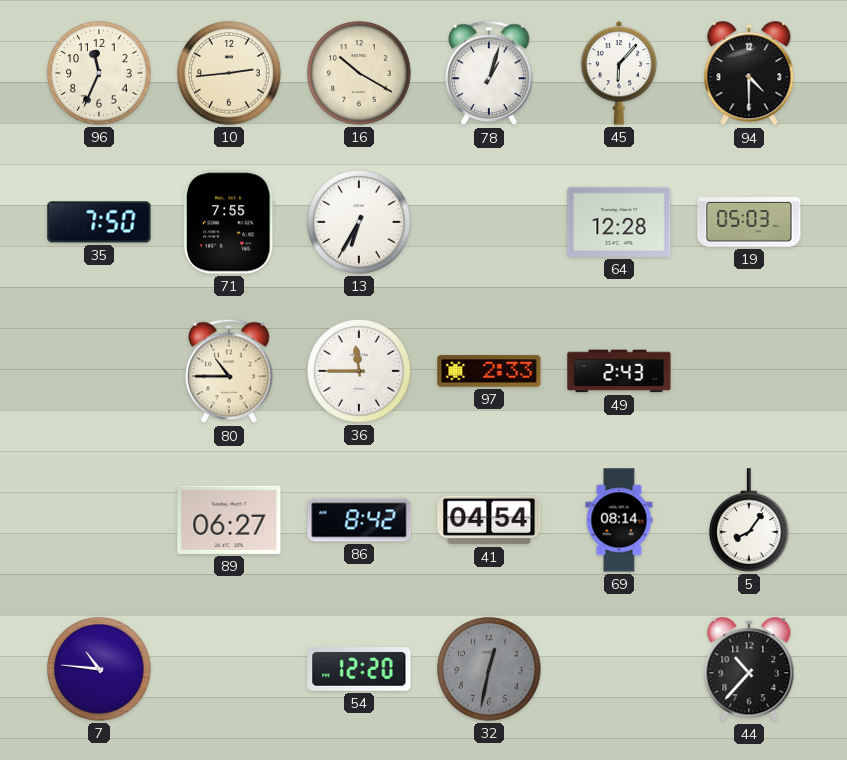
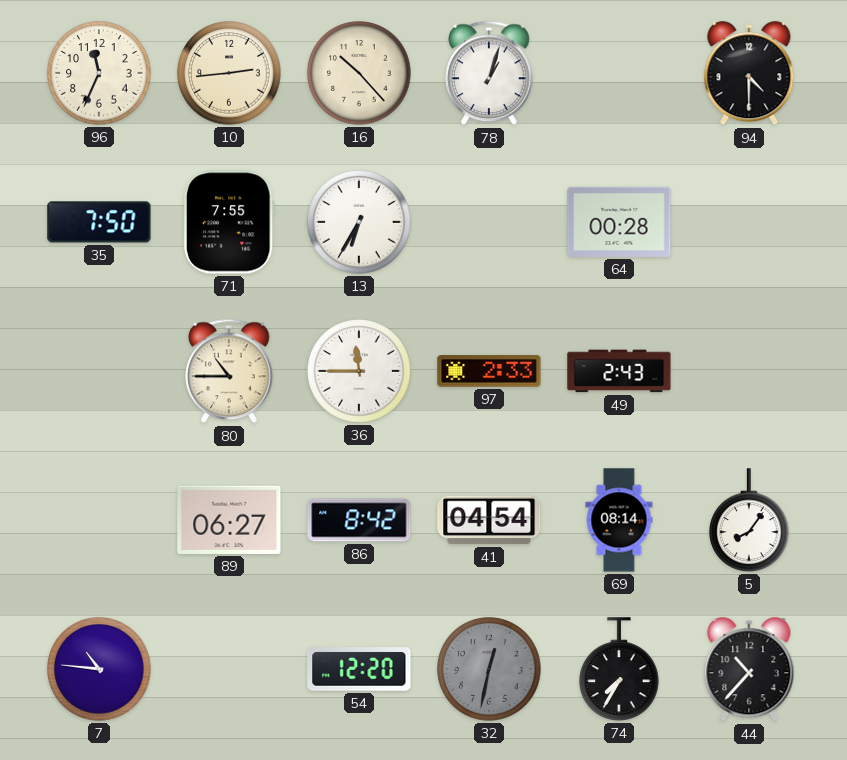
16: 10:20 -> 10:23
45: 6:07 -> none
64: 12:28 -> 00:28
19: 05:03 -> none
74: none -> 7:35
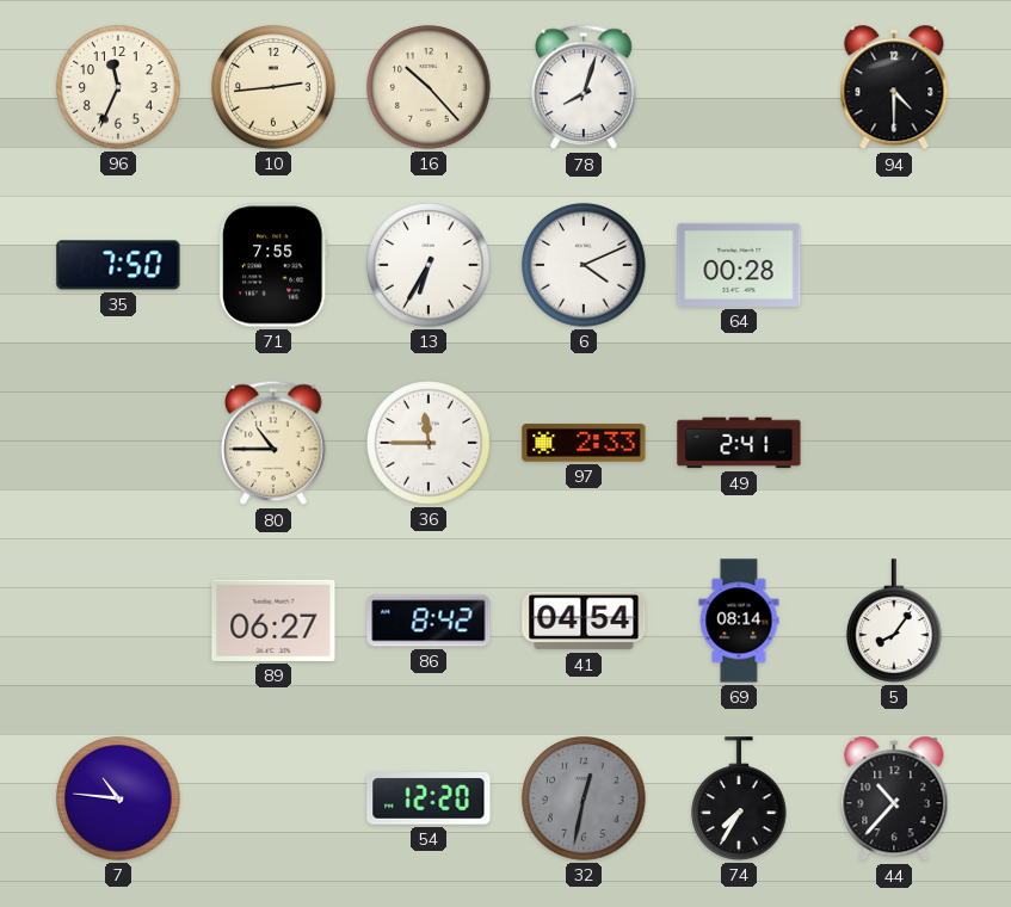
78: 1:03 -> 8:03
6: none -> 4:11
49: 2:43 -> 2:41
